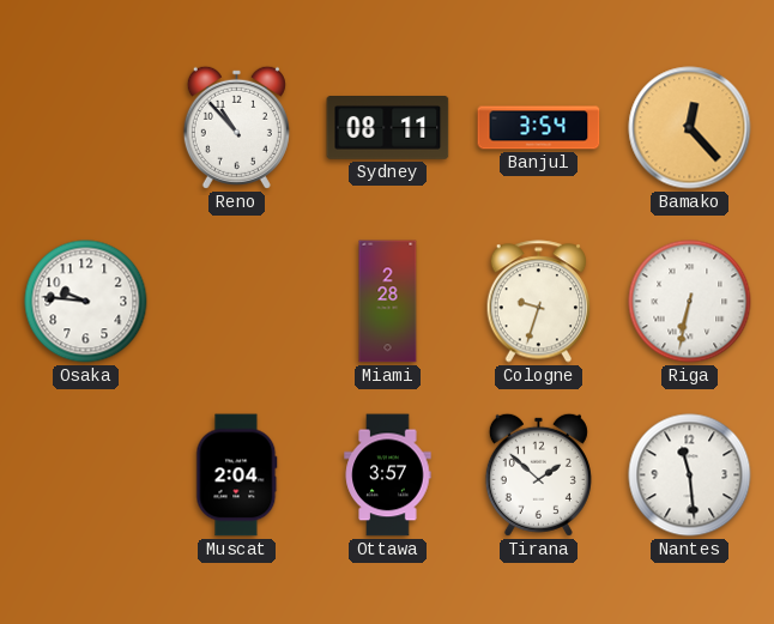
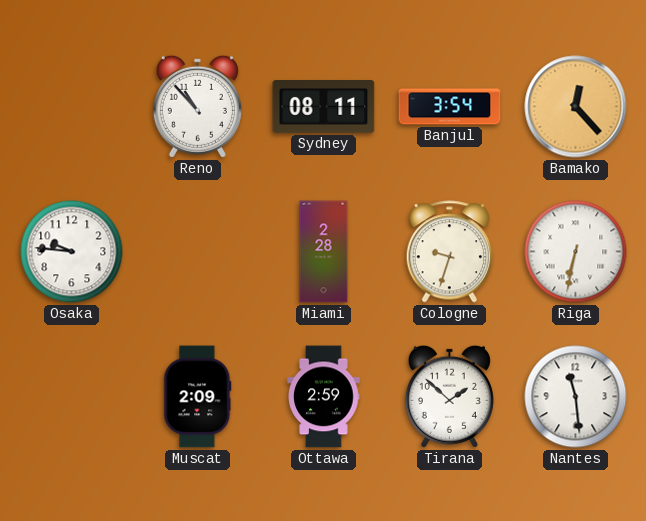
Muscat: 2:04 -> 2:09
Ottawa: 3:57 -> 2:59
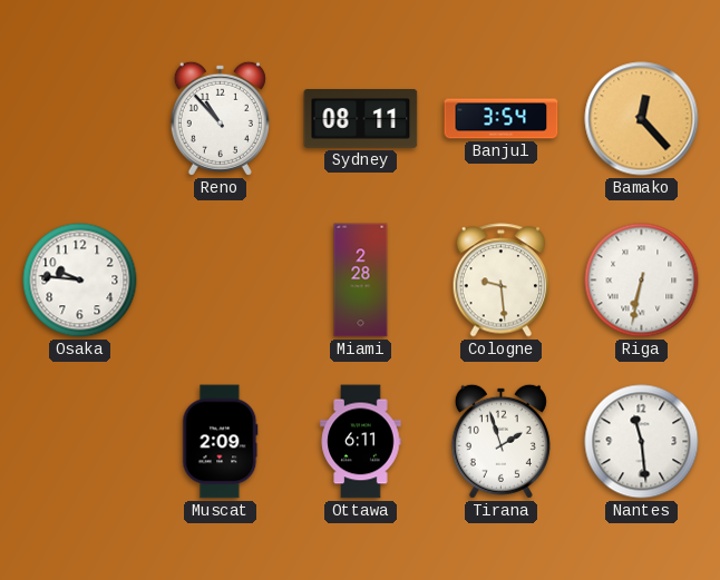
Cologne: 9:33 -> 9:29
Ottawa: 2:59 -> 6:11
Tirana: 1:52 -> 1:57
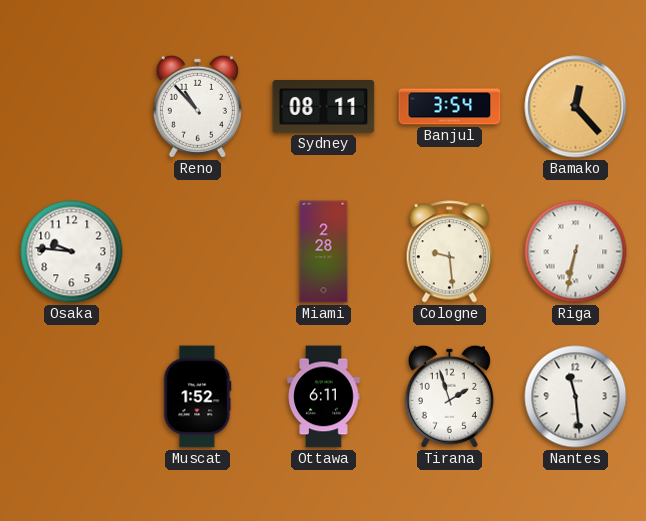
Muscat: 2:09 -> 1:52
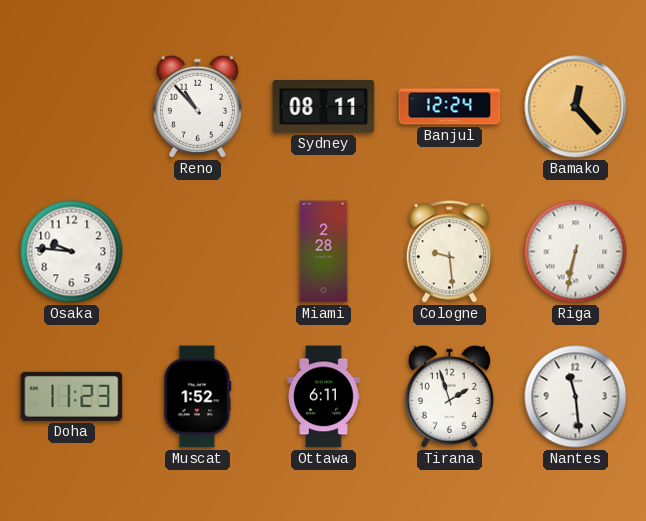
Banjul: 3:54 -> 12:24
Doha: none -> 11:23
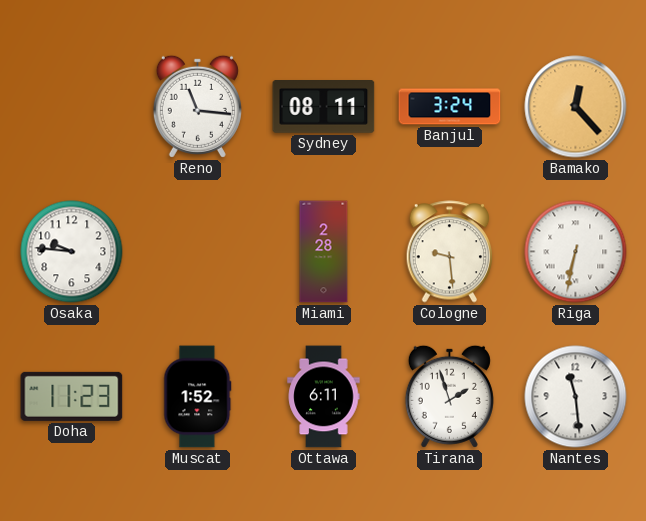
Reno: 10:53 -> 11:16
Banjul: 12:24 -> 3:24
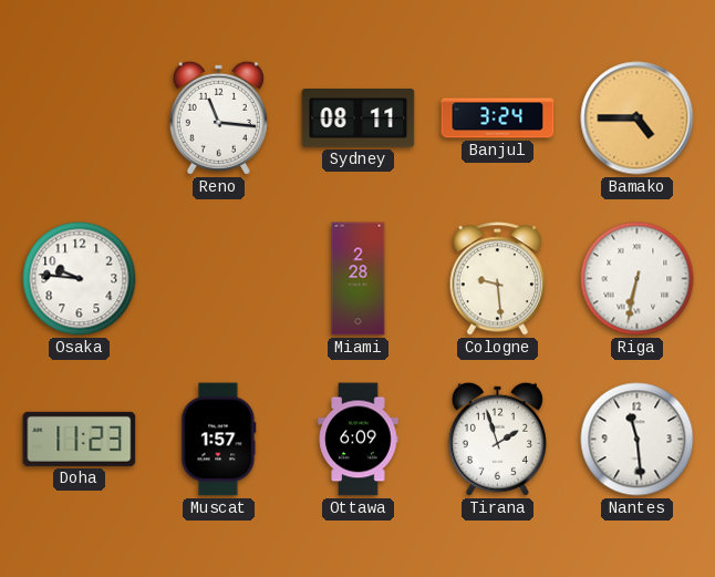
Bamako: 12:23 -> 4:45
Muscat: 1:52 -> 1:57
Ottawa: 6:11 -> 6:09
